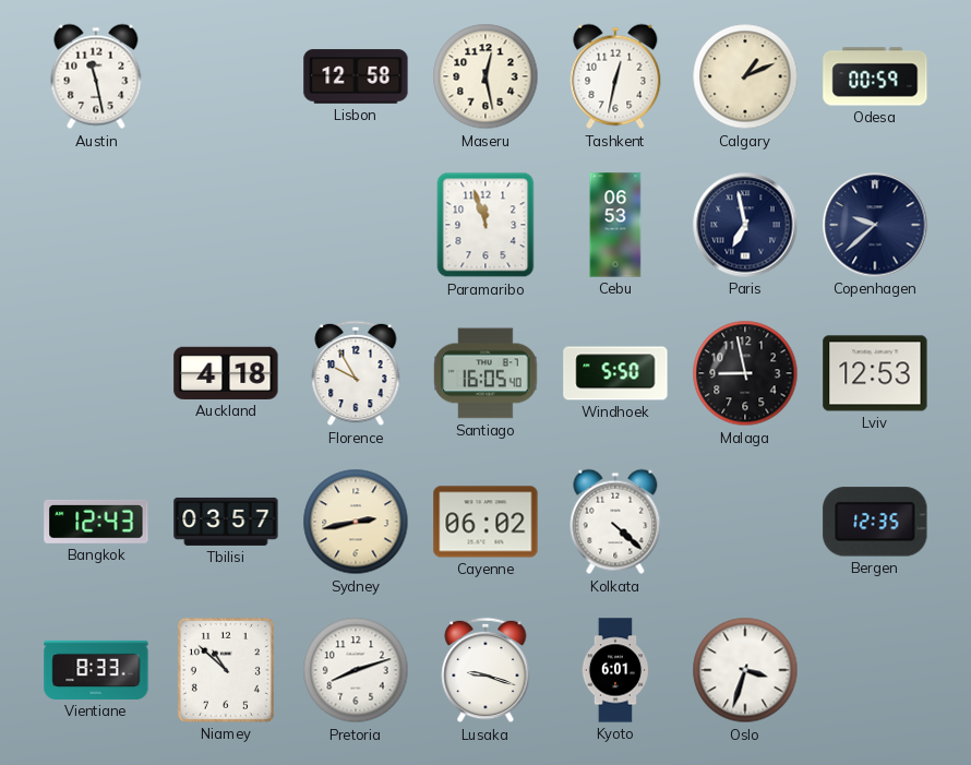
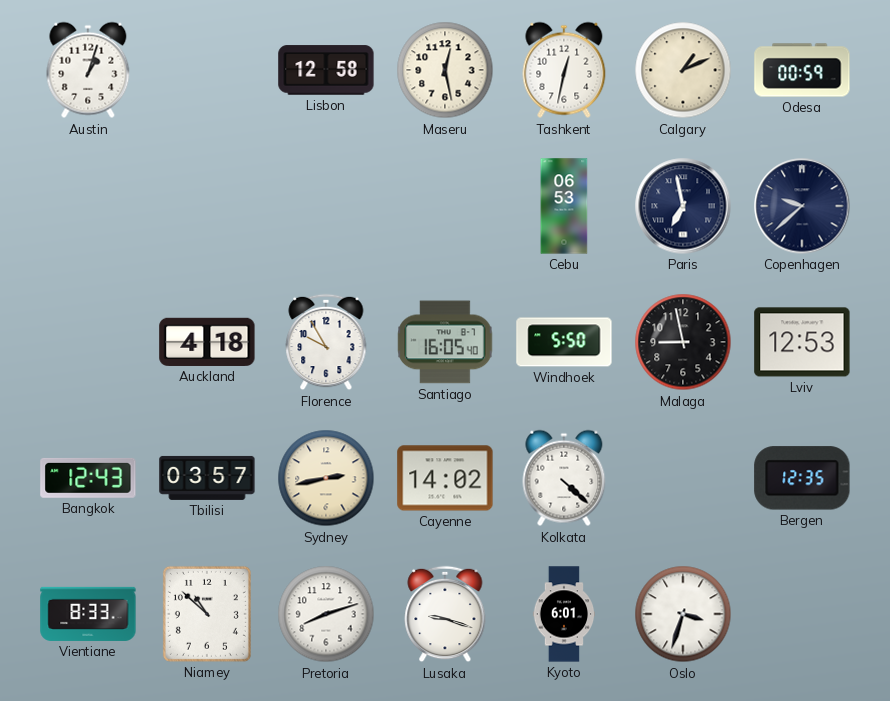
Austin: 11:28 -> 1:03
Paramaribo: 11:57 -> none
Cayenne: 06:02 -> 14:02
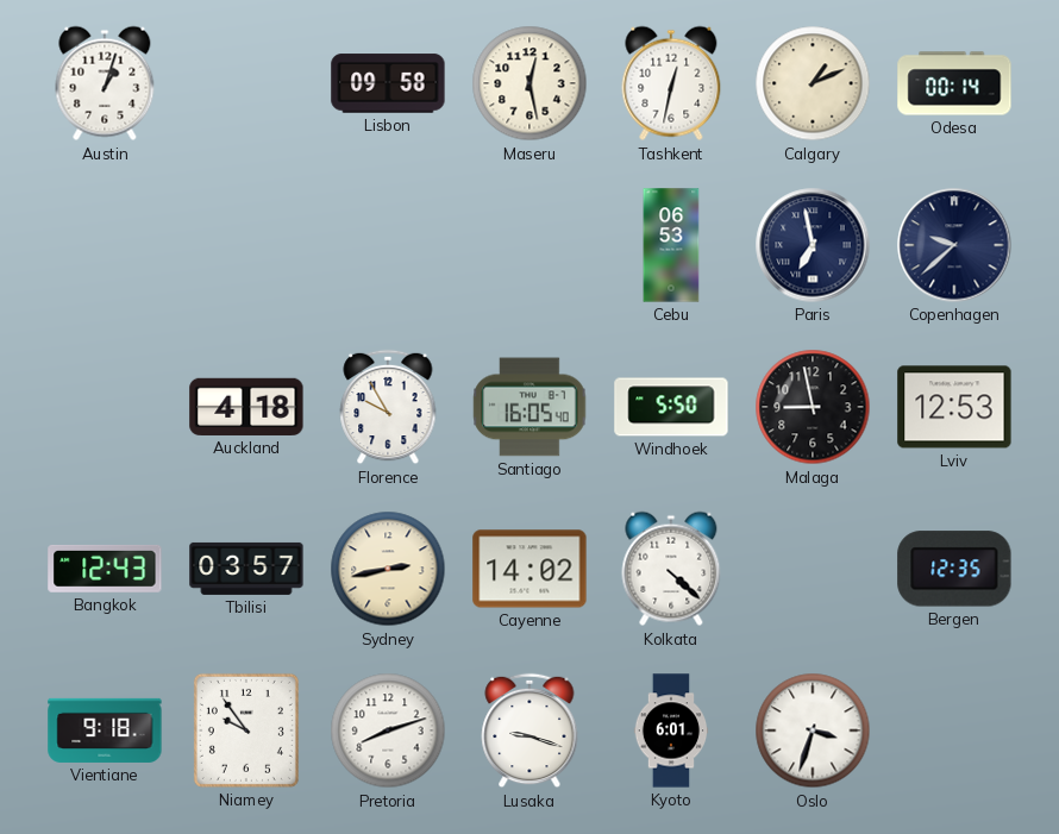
Lisbon: 12:58 -> 09:58
Odesa: 00:59 -> 00:14
Vientiane: 8:33 -> 9:18
Niamey: 10:52 -> 9:54
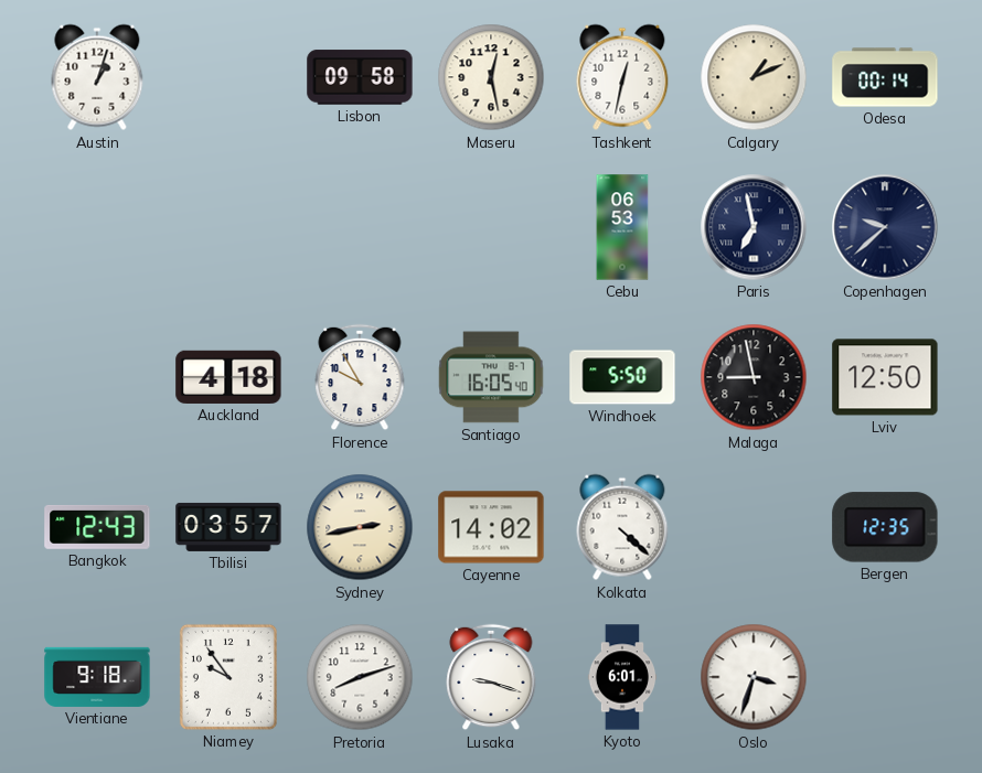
Lviv: 12:53 -> 12:50
